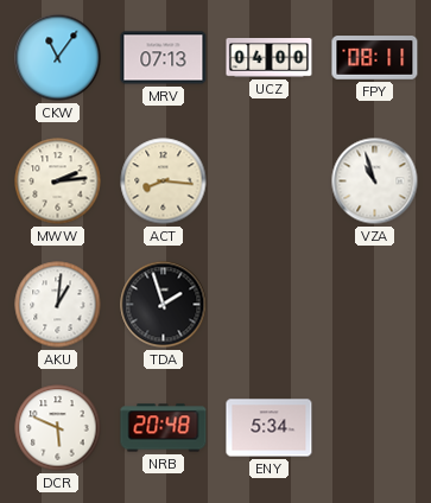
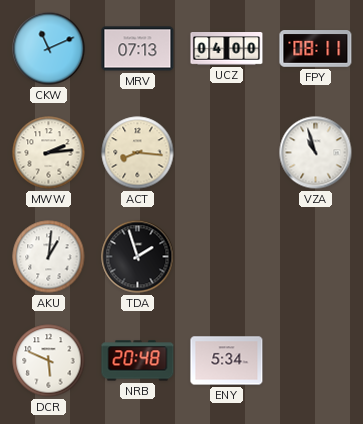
CKW: 11:06 -> 11:11
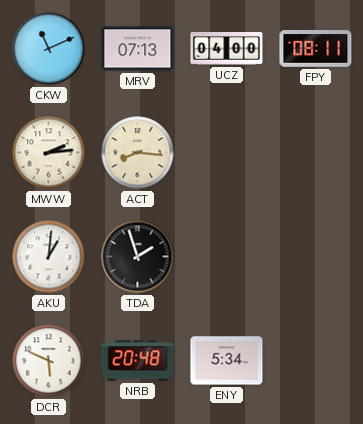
VZA: 10:57 -> none
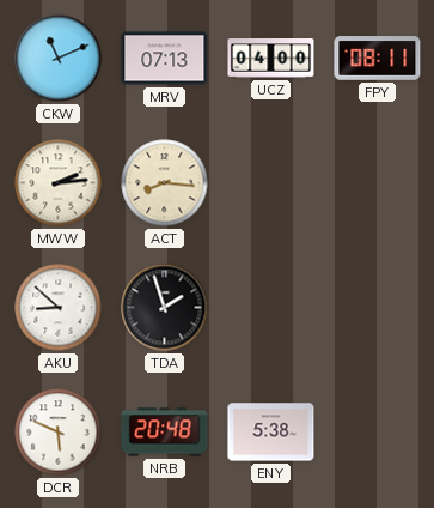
AKU: 1:01 -> 8:52
ENY: 5:34 -> 5:38
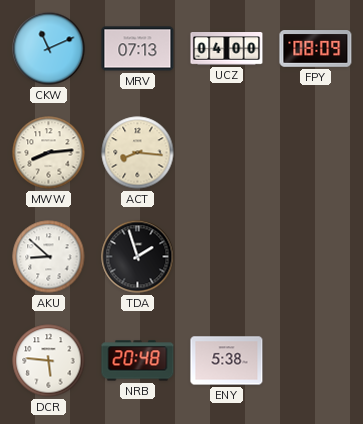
FPY: 08:11 -> 08:09
MWW: 2:14 -> 8:14
DCR: 5:49 -> 5:46
